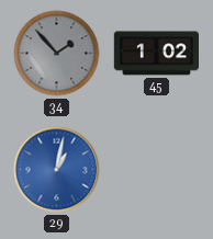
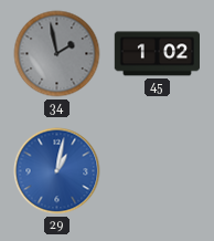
34: 1:53 -> 1:58
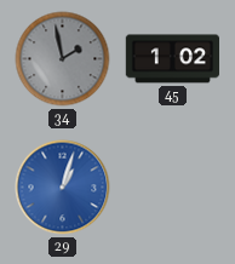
29: 1:02 -> 1:03
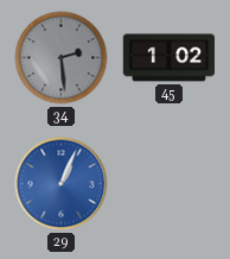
34: 1:58 -> 2:29
29: 1:03 -> 1:04
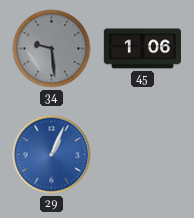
34: 2:29 -> 9:29
45: 1:02 -> 1:06
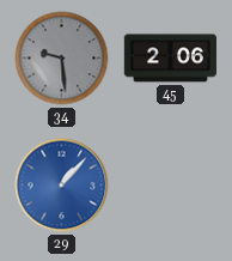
45: 1:06 -> 2:06
29: 1:04 -> 1:07
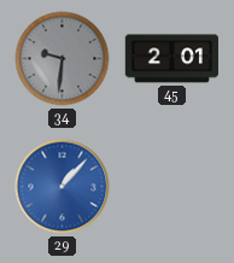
34: 9:29 -> 9:31
45: 2:06 -> 2:01
